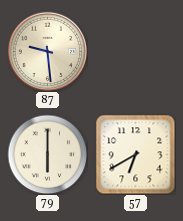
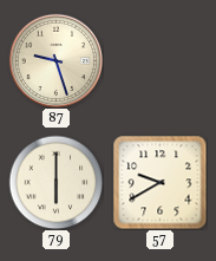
87: 9:29 -> 9:27
57: 6:40 -> 9:40
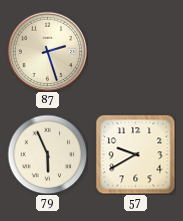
87: 9:27 -> 2:27
79: 6:00 -> 5:56
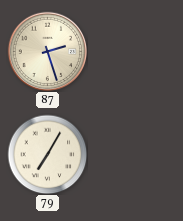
79: 5:56 -> 7:05
57: 9:40 -> none
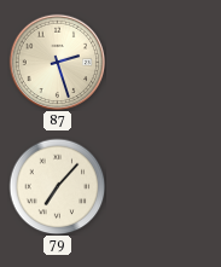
79: 7:05 -> 7:07
